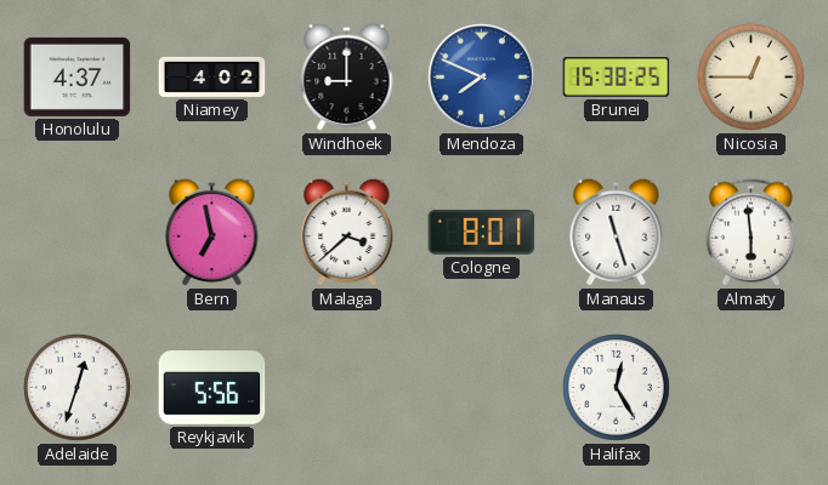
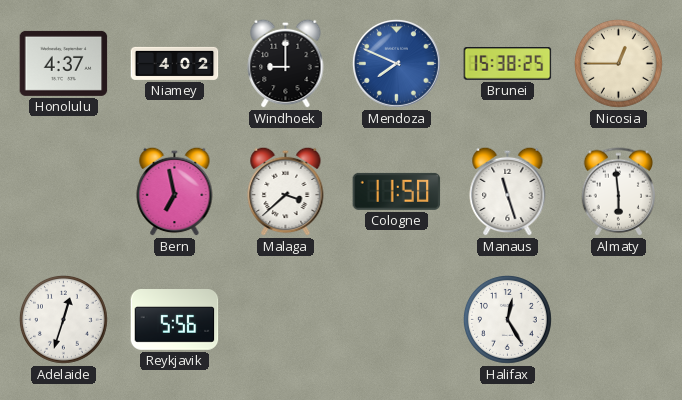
Cologne: 8:01 -> 11:50
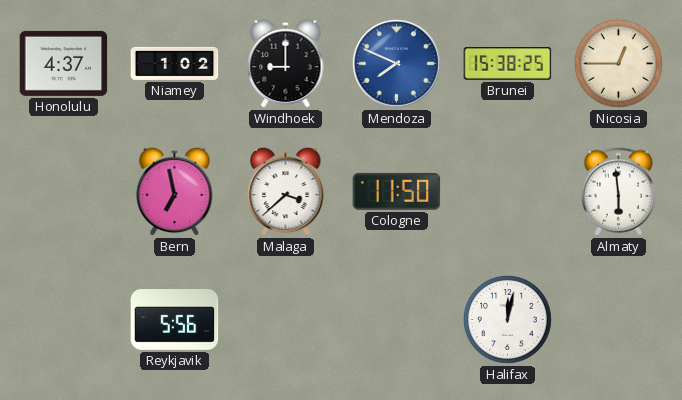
Niamey: 4:02 -> 1:02
Manaus: 11:27 -> none
Adelaide: 12:33 -> none
Halifax: 12:25 -> 12:02
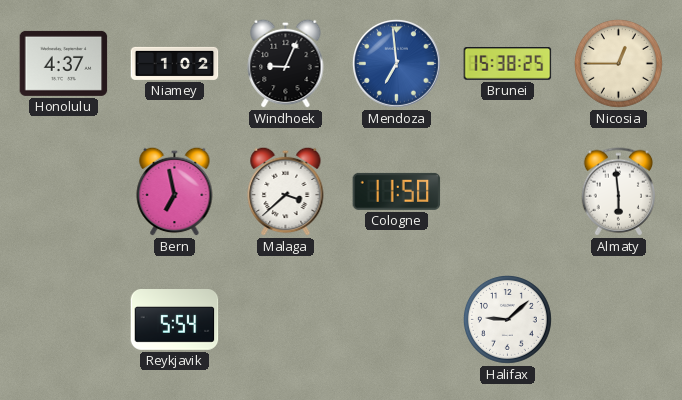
Windhoek: 9:00 -> 9:04
Mendoza: 7:49 -> 6:59
Reykjavik: 5:56 -> 5:54
Halifax: 12:02 -> 9:08
